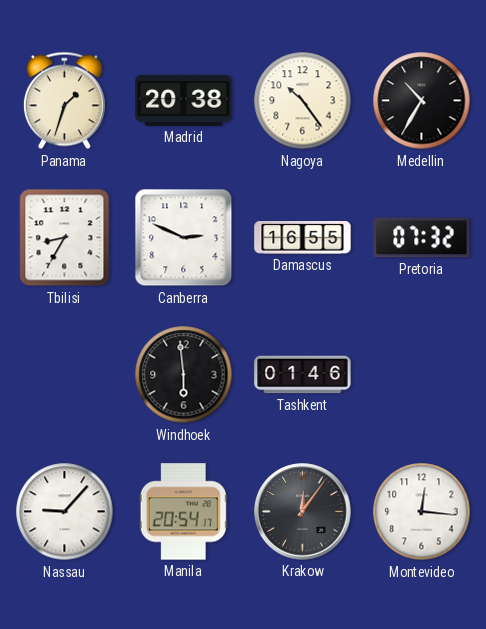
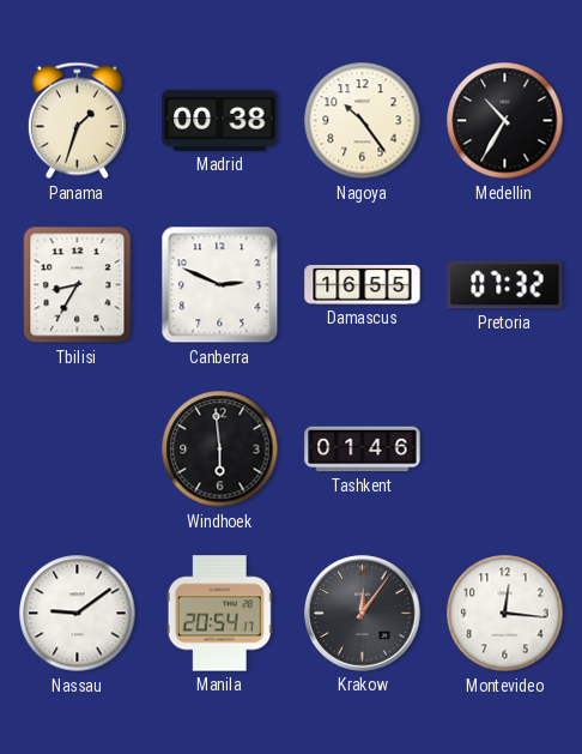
Madrid: 20:38 -> 00:38
Nassau: 9:07 -> 9:09
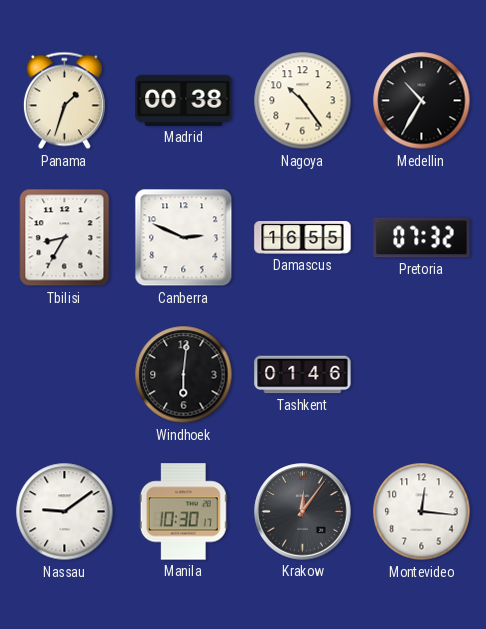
Windhoek: 5:59 -> 6:01
Manila: 20:54 -> 10:30
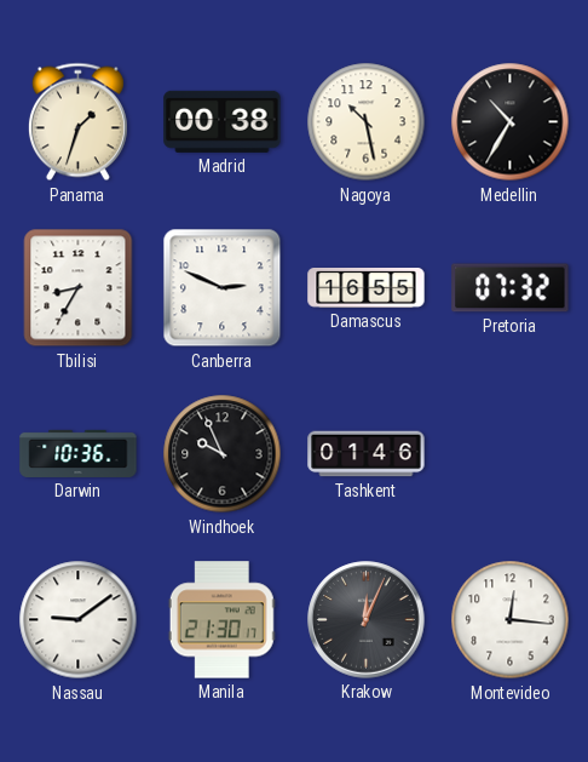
Nagoya: 10:24 -> 10:28
Darwin: none -> 10:36
Windhoek: 6:01 -> 9:56
Manila: 10:30 -> 21:30
Krakow: 12:06 -> 12:04
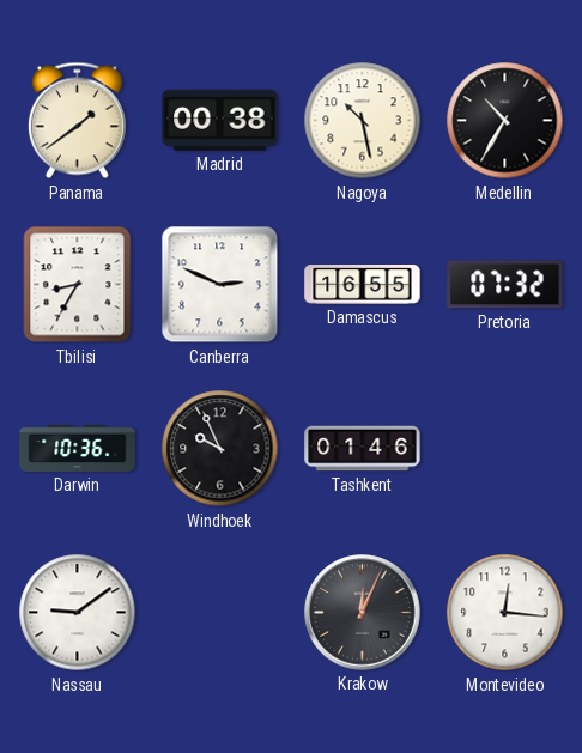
Panama: 1:33 -> 1:39
Manila: 21:30 -> none
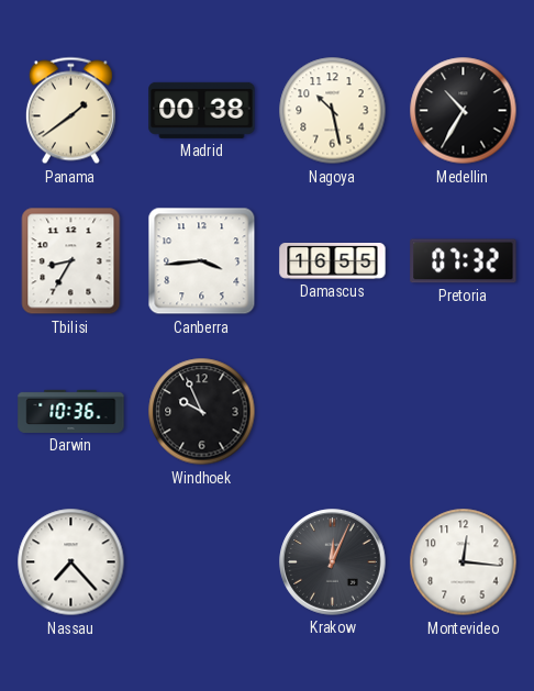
Canberra: 2:49 -> 3:44
Tashkent: 01:46 -> none
Nassau: 9:09 -> 7:23
